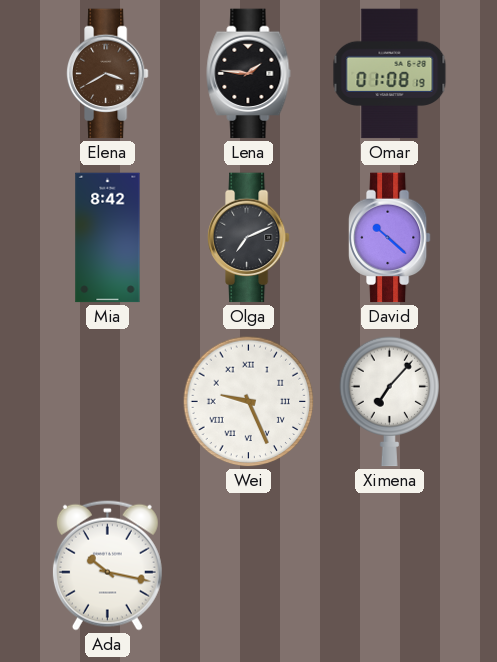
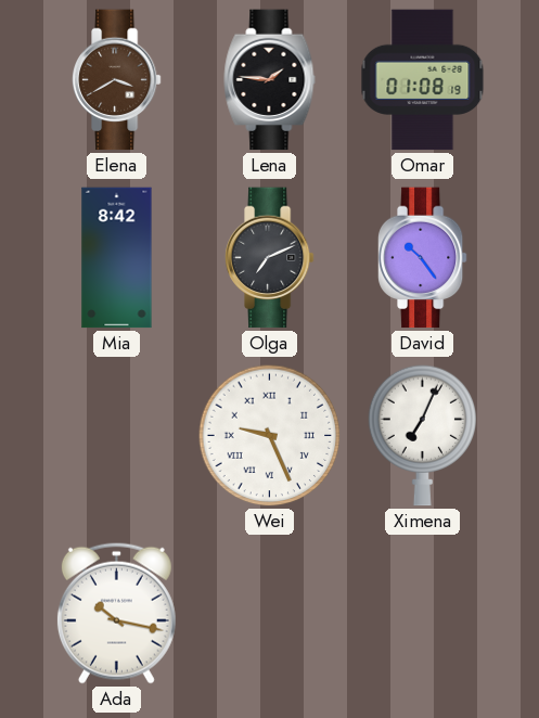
David: 10:22 -> 10:24
Ximena: 7:07 -> 7:04
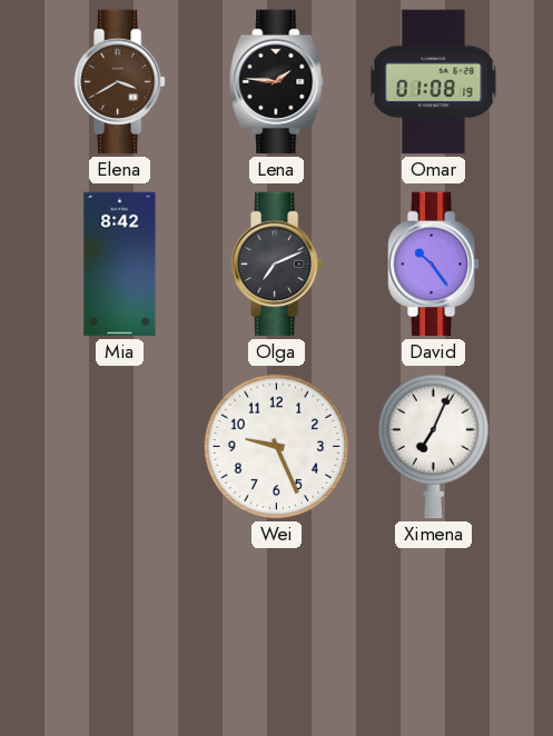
Wei numerals: Roman -> Arabic
Ada: 10:17 -> none
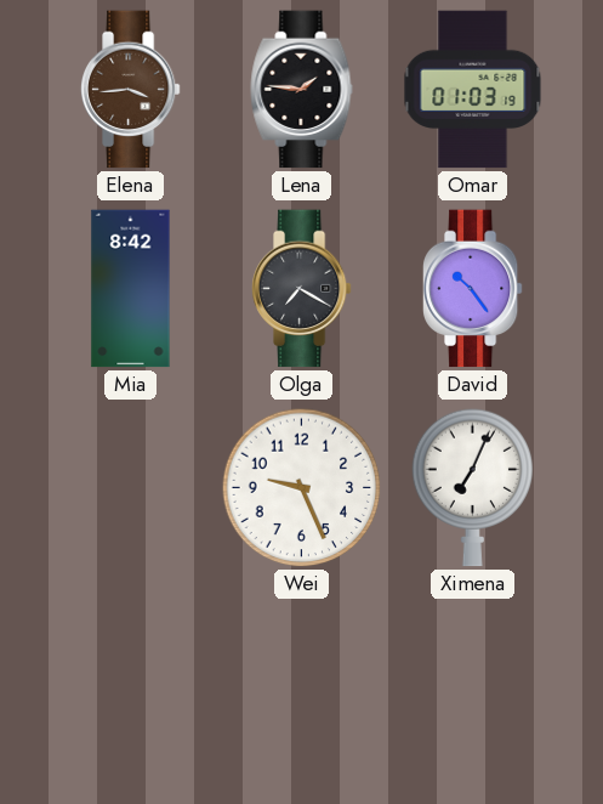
Elena: 3:40 -> 3:44
Omar: 01:08 -> 01:03
Olga: 7:11 -> 7:20
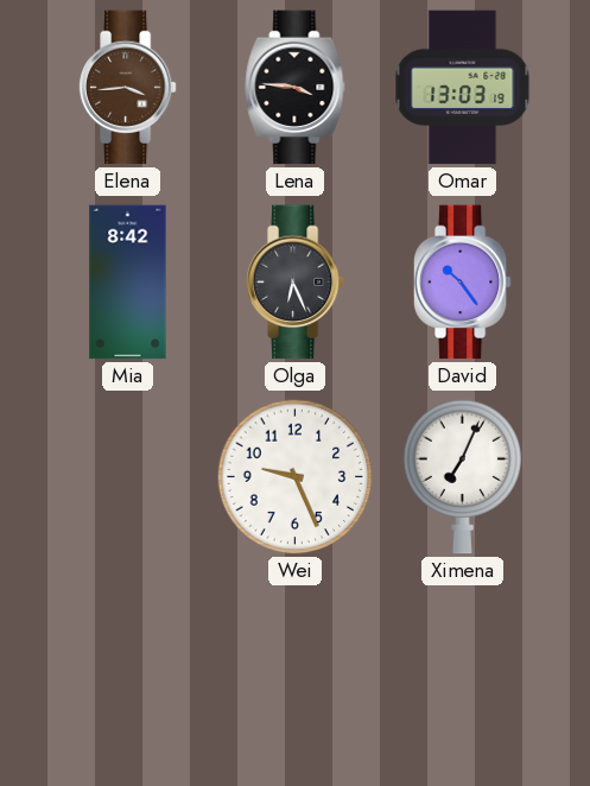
Lena: 1:46 -> 3:46
Omar: 01:03 -> 13:03
Olga: 7:20 -> 6:26
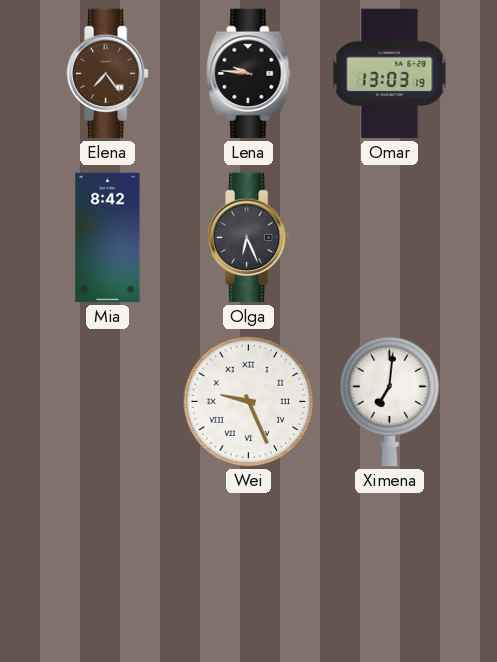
Elena: 3:44 -> 7:24
Lena: 3:46 -> 9:46
David: 10:24 -> none
Wei numerals: Arabic -> Roman
Ximena: 7:04 -> 7:01
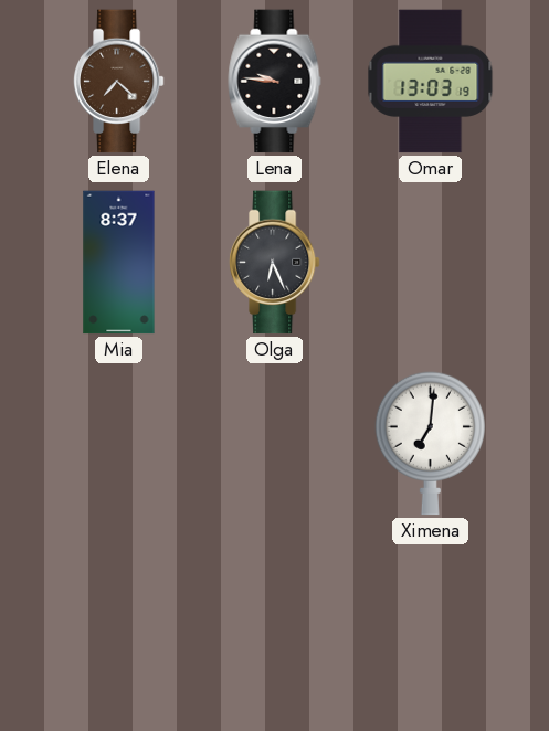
Elena: 7:24 -> 7:22
Mia: 8:42 -> 8:37
Wei: 9:26 -> none
